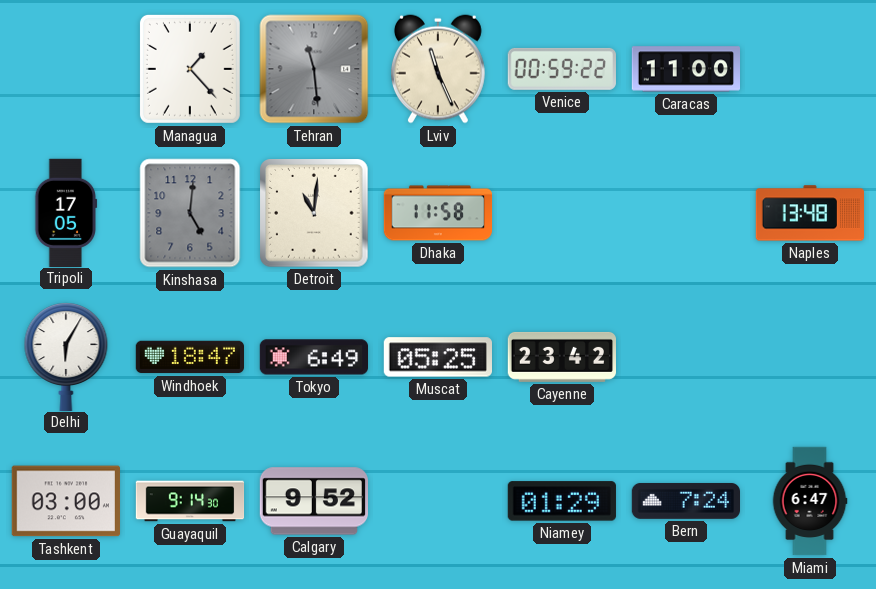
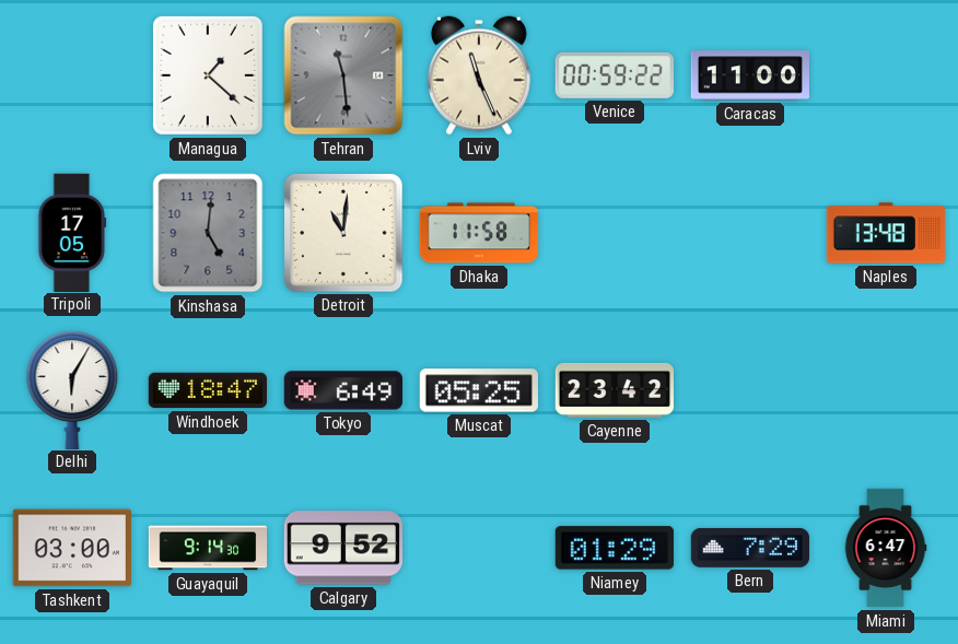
Managua: 1:23 -> 1:22
Bern: 7:24 -> 7:29
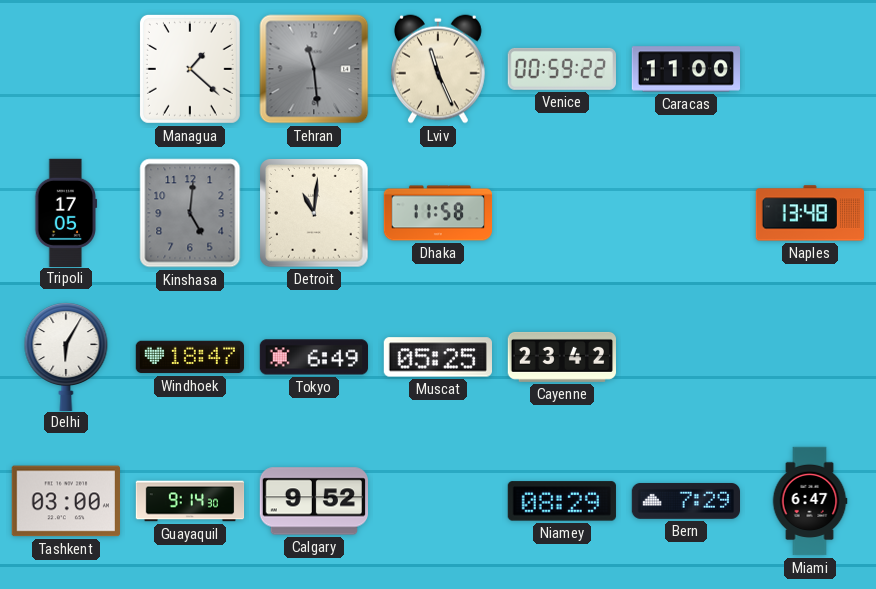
Niamey: 01:29 -> 08:29
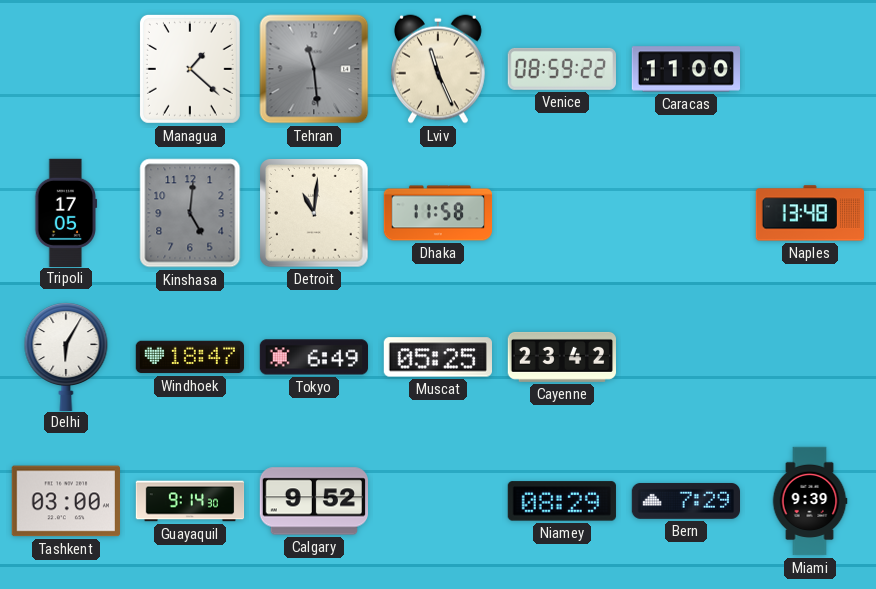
Venice: 00:59 -> 08:59
Miami: 6:47 -> 9:39
